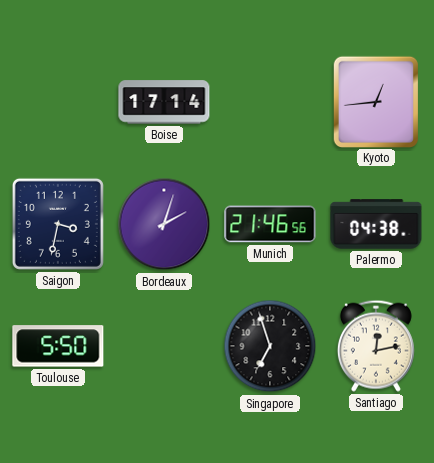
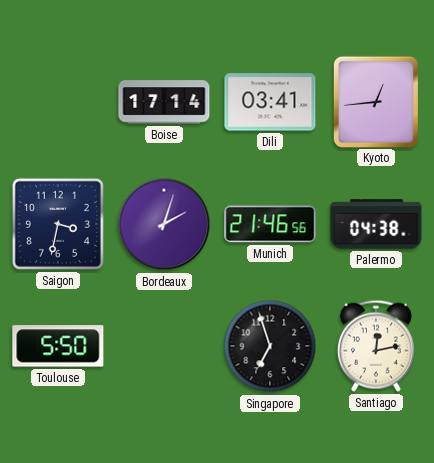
Dili: none -> 03:41
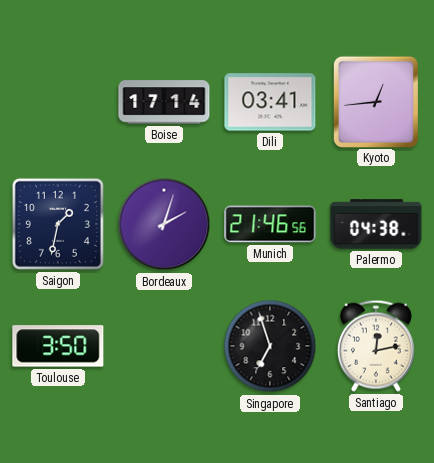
Saigon: 3:32 -> 1:32
Toulouse: 5:50 -> 3:50
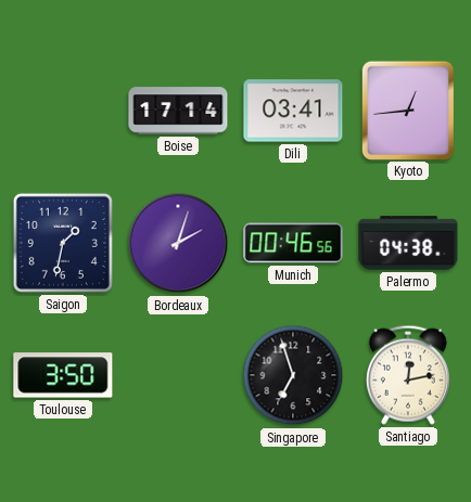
Munich: 21:46 -> 00:46
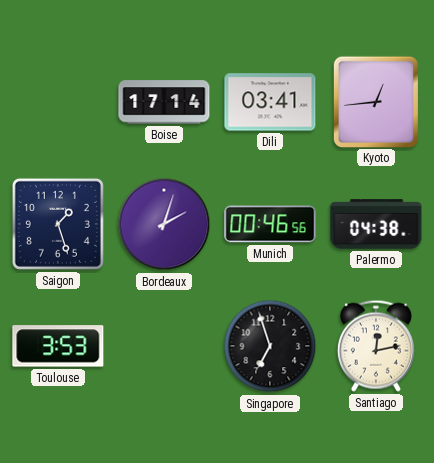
Saigon: 1:32 -> 1:27
Toulouse: 3:50 -> 3:53
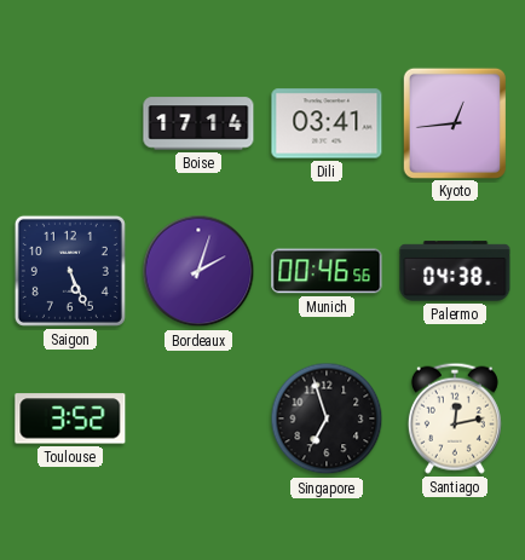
Saigon: 1:27 -> 5:26
Toulouse: 3:53 -> 3:52
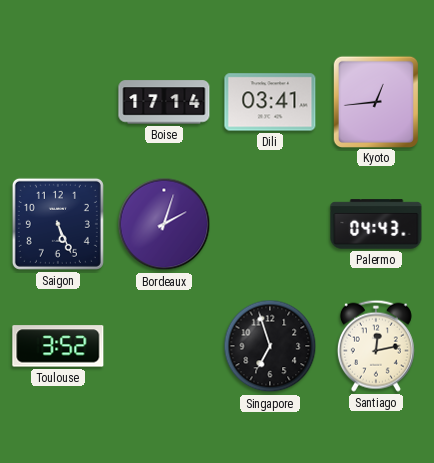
Munich: 00:46 -> none
Palermo: 04:38 -> 04:43
